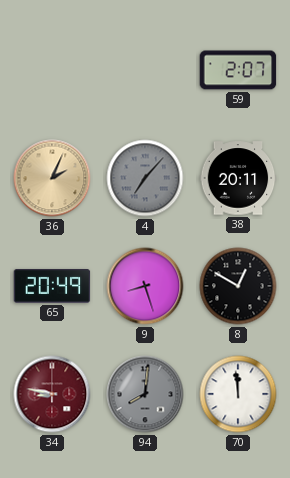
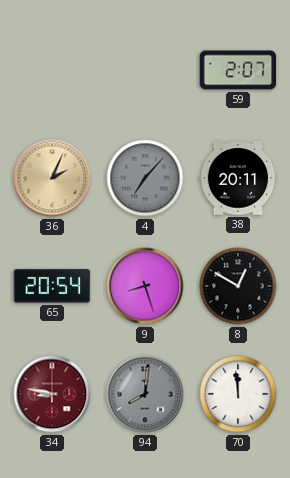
65: 20:49 -> 20:54
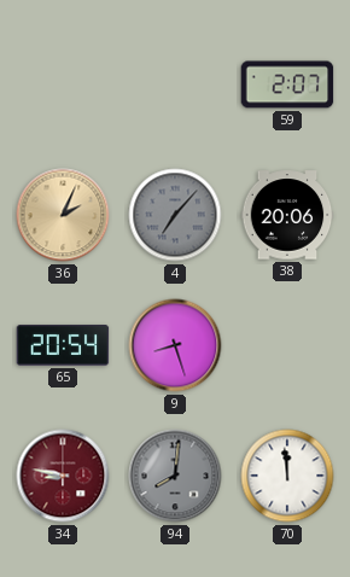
38: 20:11 -> 20:06
8: 12:50 -> none
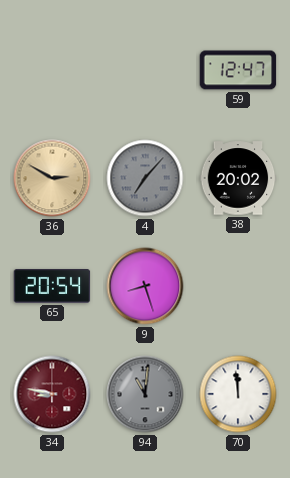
59: 2:07 -> 12:47
36: 2:04 -> 2:50
38: 20:06 -> 20:02
94: 8:01 -> 11:01
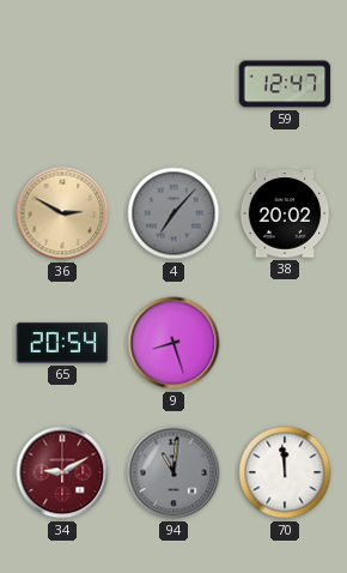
34: 8:47 -> 9:10
